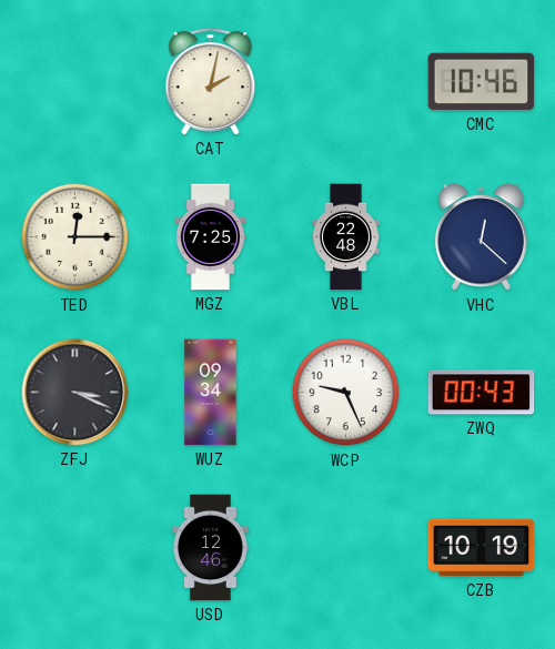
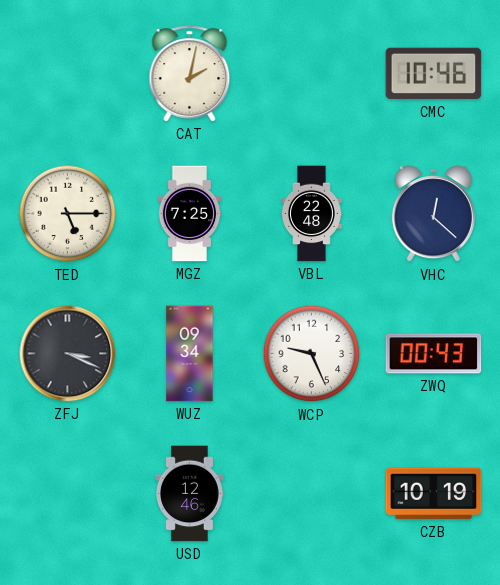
TED: 12:15 -> 5:15
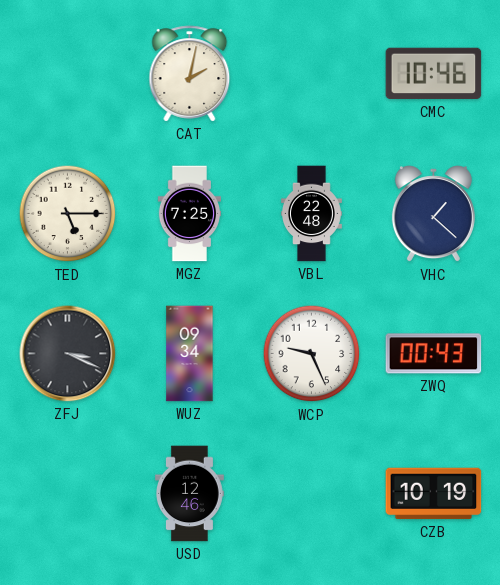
VHC: 12:22 -> 1:22
